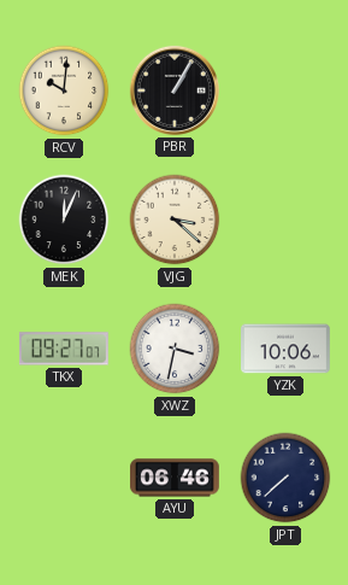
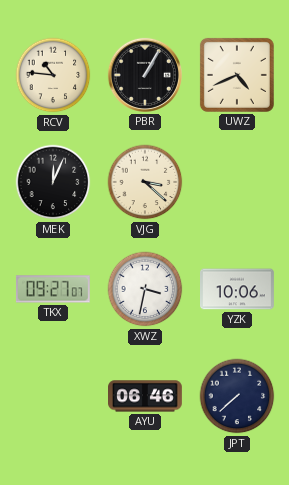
RCV: 10:01 -> 10:46
UWZ: none -> 4:41
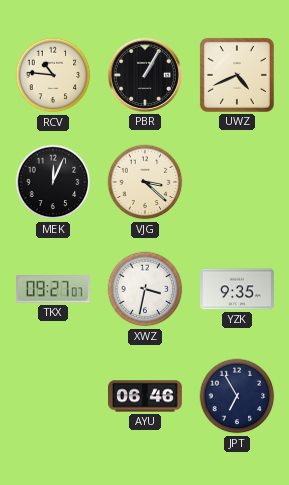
YZK: 10:06 -> 9:35
JPT: 7:38 -> 6:55
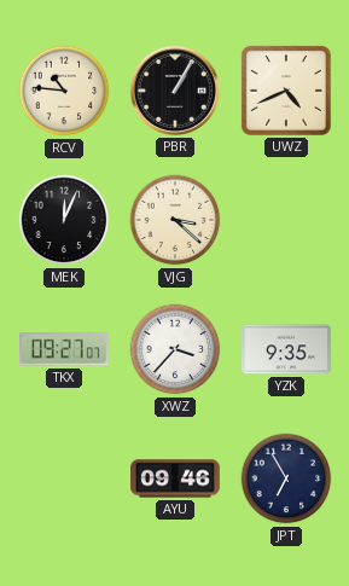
XWZ: 3:32 -> 3:37
AYU: 06:46 -> 09:46
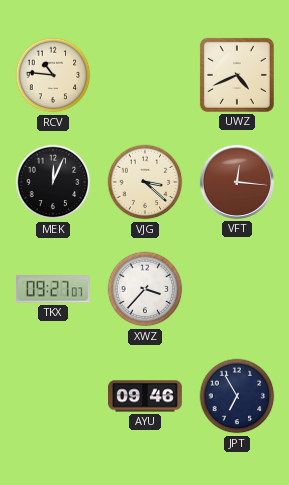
PBR: 1:05 -> none
VFT: none -> 12:16
YZK: 9:35 -> none
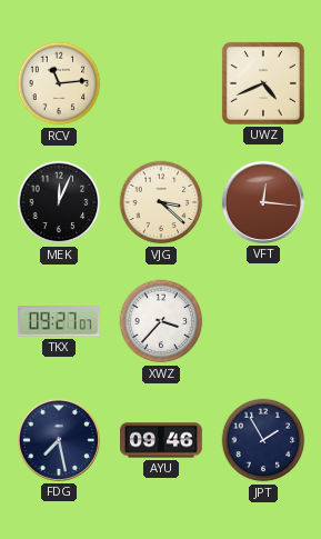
RCV: 10:46 -> 11:14
FDG: none -> 7:28
JPT: 6:55 -> 1:55
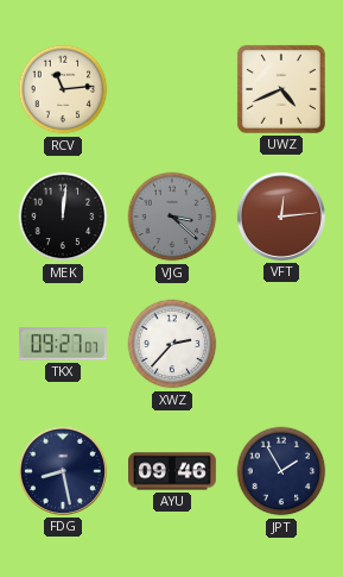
MEK: 12:04 -> 12:01
VJG dial: cream -> grey
VFT: 12:16 -> 12:14
XWZ: 3:37 -> 2:37
FDG: 7:28 -> 8:28
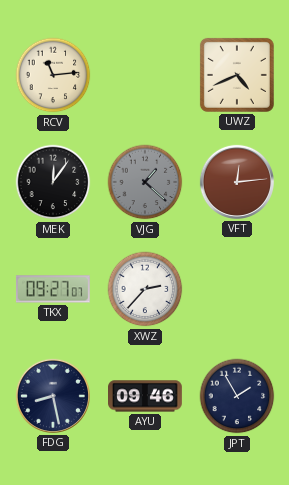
MEK: 12:01 -> 12:06
VJG: 3:22 -> 1:22
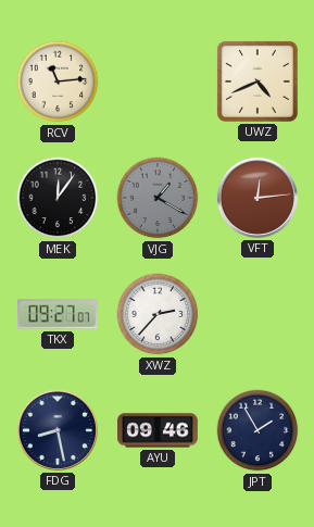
VJG: 1:22 -> 1:20
